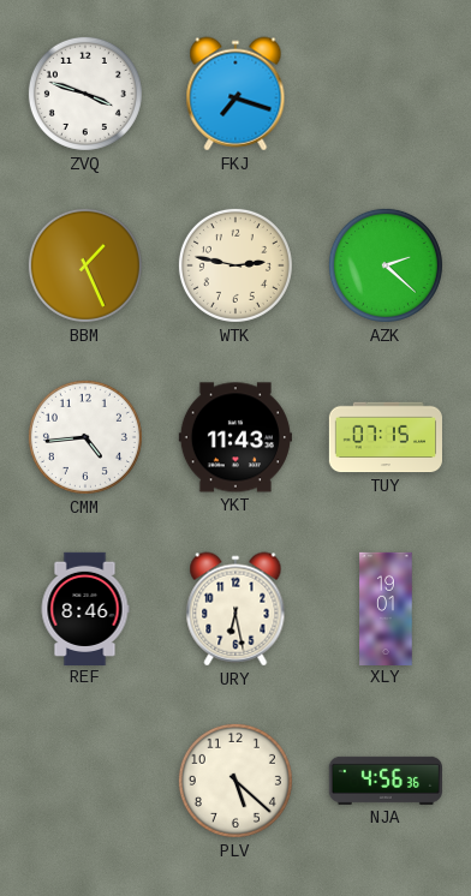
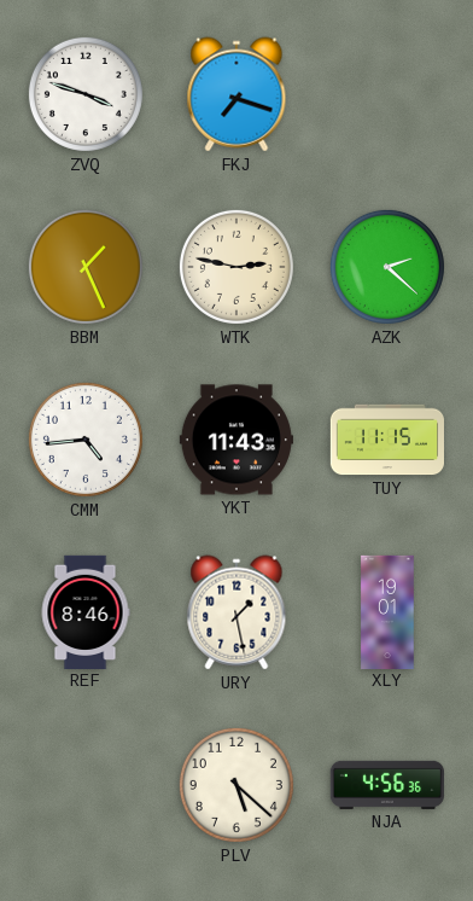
TUY: 07:15 -> 11:15
URY: 6:28 -> 1:28
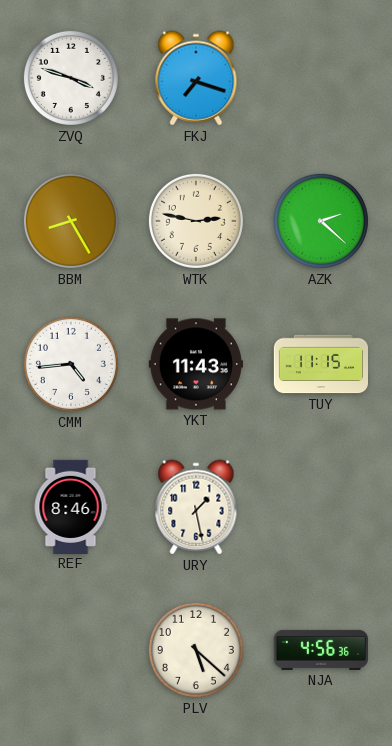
BBM: 1:26 -> 8:25
XLY: 19:01 -> none
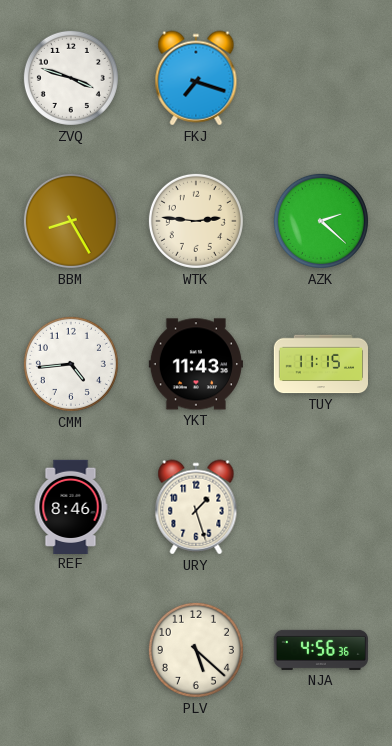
WTK: 2:47 -> 2:46
URY: 1:28 -> 1:27
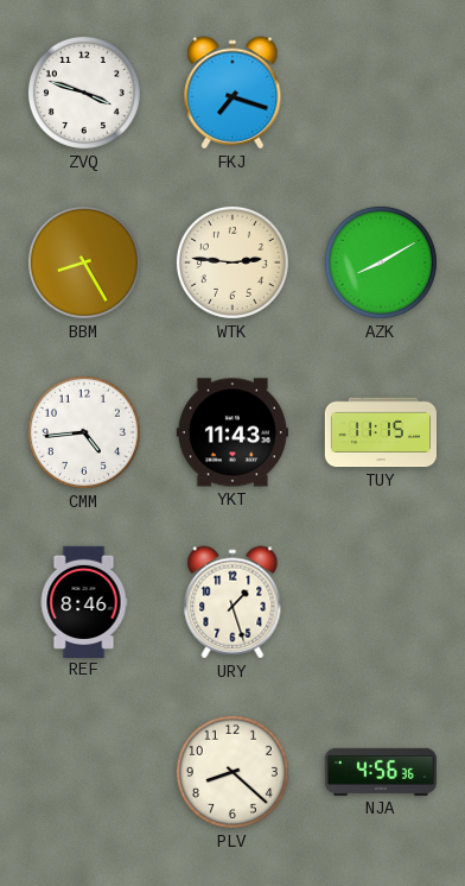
AZK: 2:22 -> 8:10
PLV: 5:22 -> 8:22
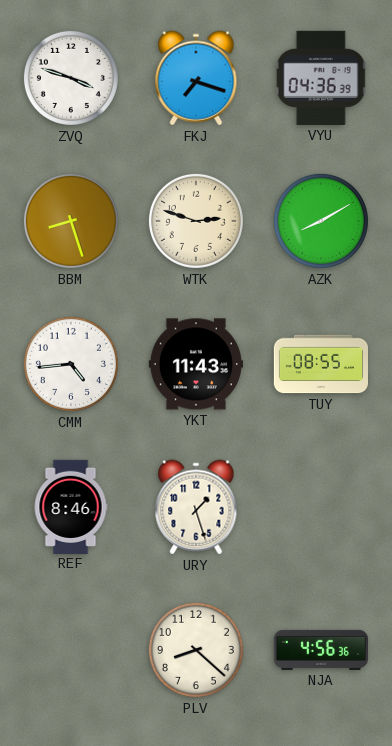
VYU: none -> 04:36
BBM: 8:25 -> 8:27
WTK: 2:46 -> 2:48
TUY: 11:15 -> 08:55
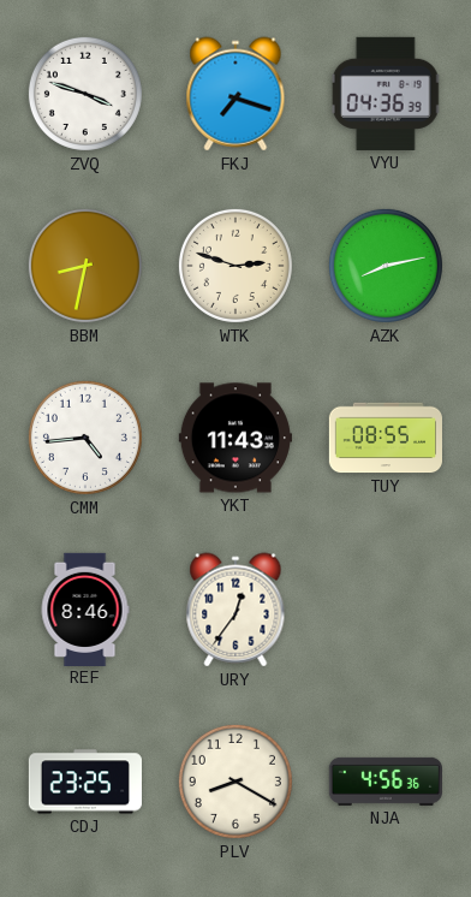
BBM: 8:27 -> 8:32
AZK: 8:10 -> 8:13
URY: 1:27 -> 12:36
CDJ: none -> 23:25
PLV: 8:22 -> 8:20
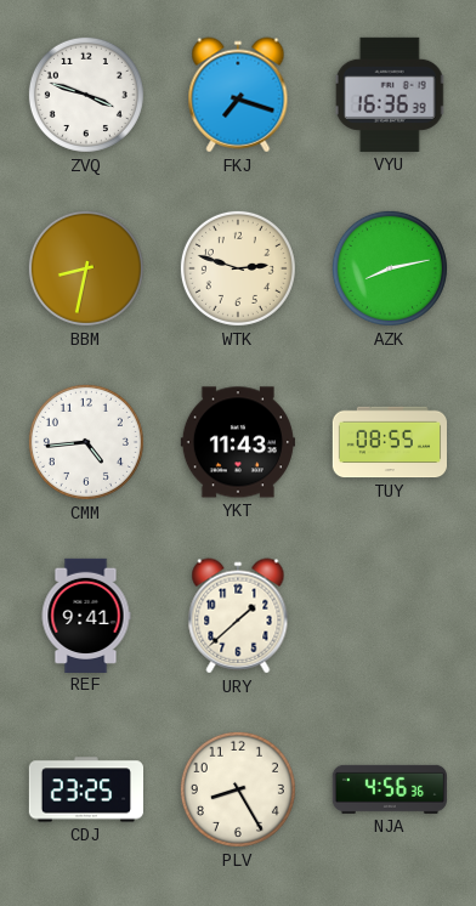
VYU: 04:36 -> 16:36
REF: 8:46 -> 9:41
URY: 12:36 -> 1:38
PLV: 8:20 -> 8:25
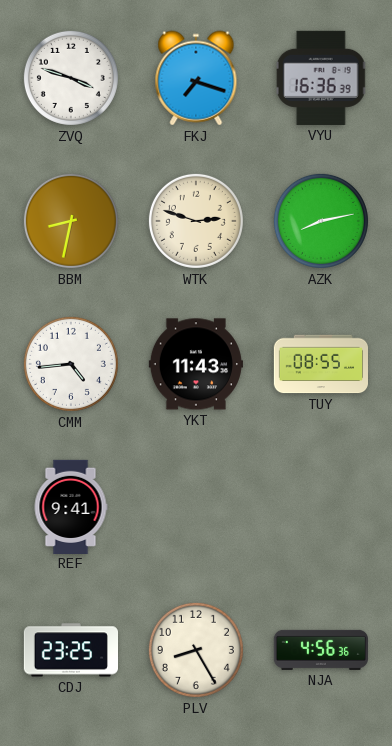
URY: 1:38 -> none
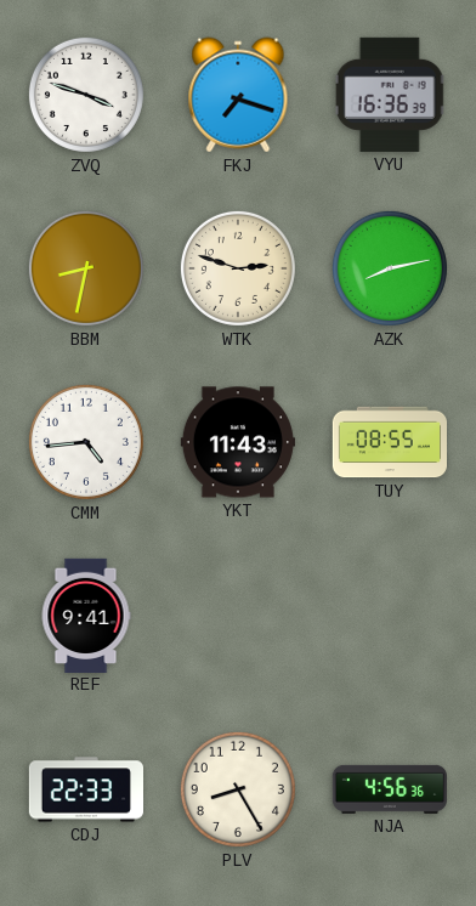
CDJ: 23:25 -> 22:33
